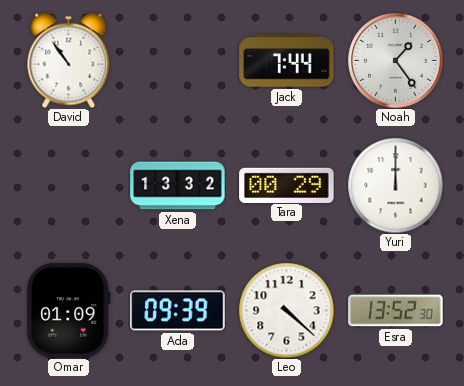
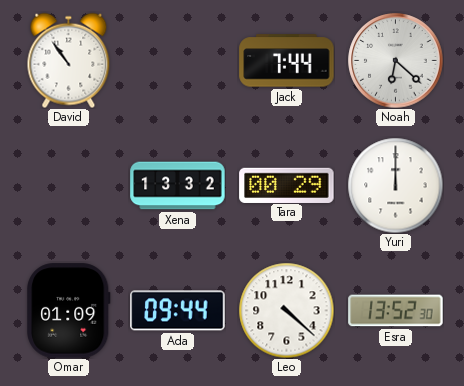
Noah: 1:24 -> 6:22
Ada: 09:39 -> 09:44
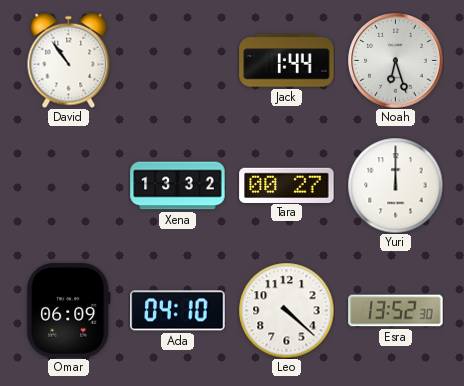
Jack: 7:44 -> 1:44
Noah: 6:22 -> 6:27
Tara: 00:29 -> 00:27
Omar: 01:09 -> 06:09
Ada: 09:44 -> 04:10
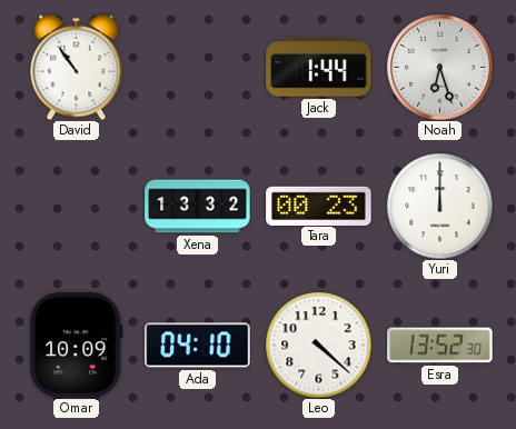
Tara: 00:27 -> 00:23
Omar: 06:09 -> 10:09
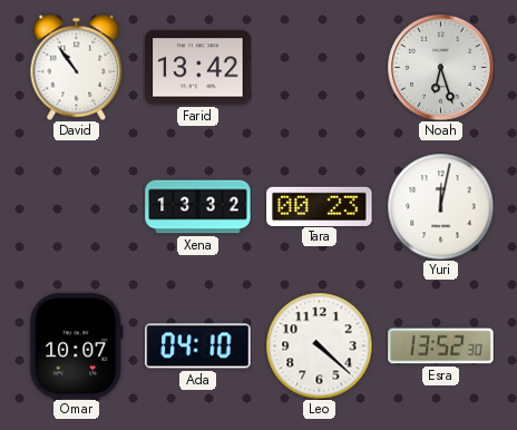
Farid: none -> 13:42
Jack: 1:44 -> none
Yuri: 12:00 -> 12:02
Omar: 10:09 -> 10:07
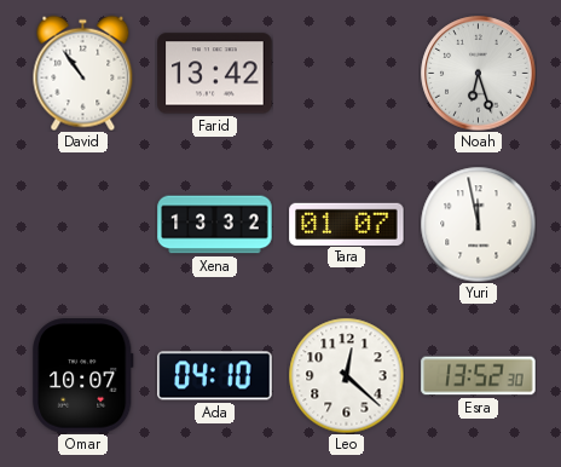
Tara: 00:23 -> 01:07
Yuri: 12:02 -> 11:58
Leo: 4:22 -> 12:22
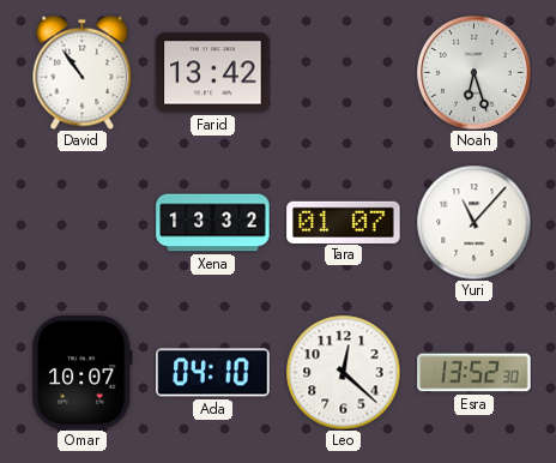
Yuri: 11:58 -> 11:07
